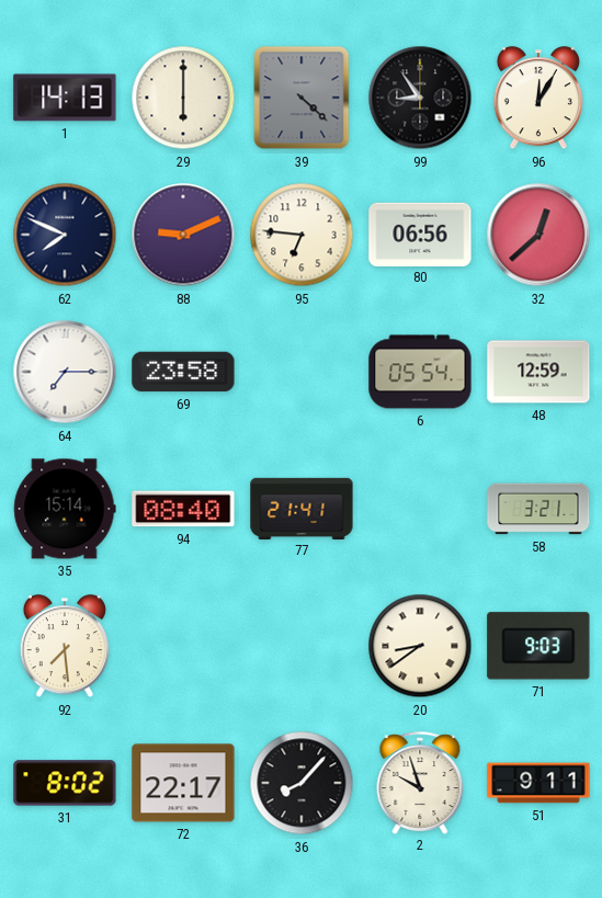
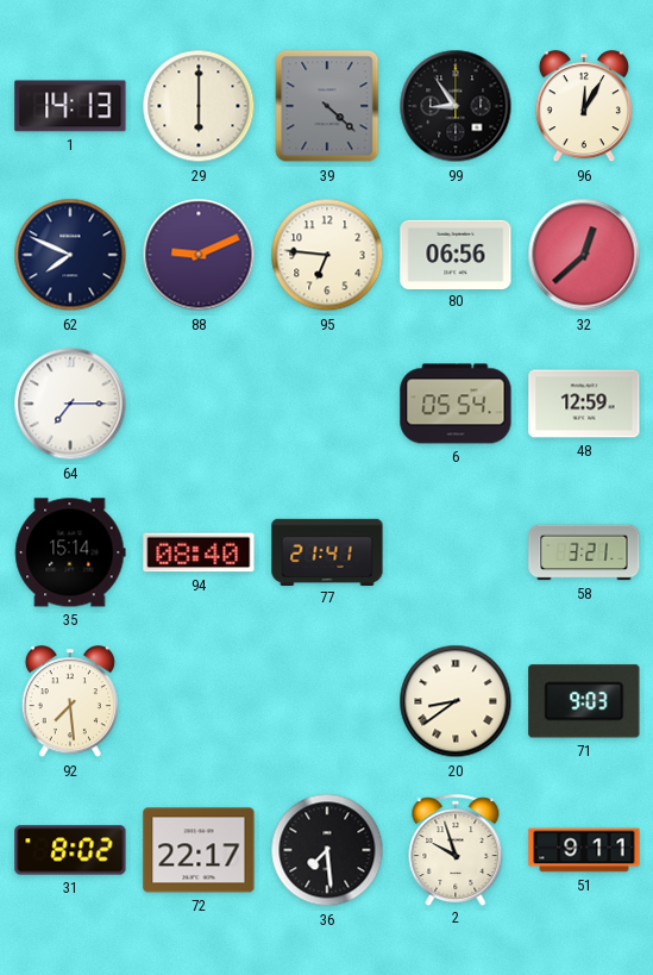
69: 23:58 -> none
36: 8:07 -> 7:29
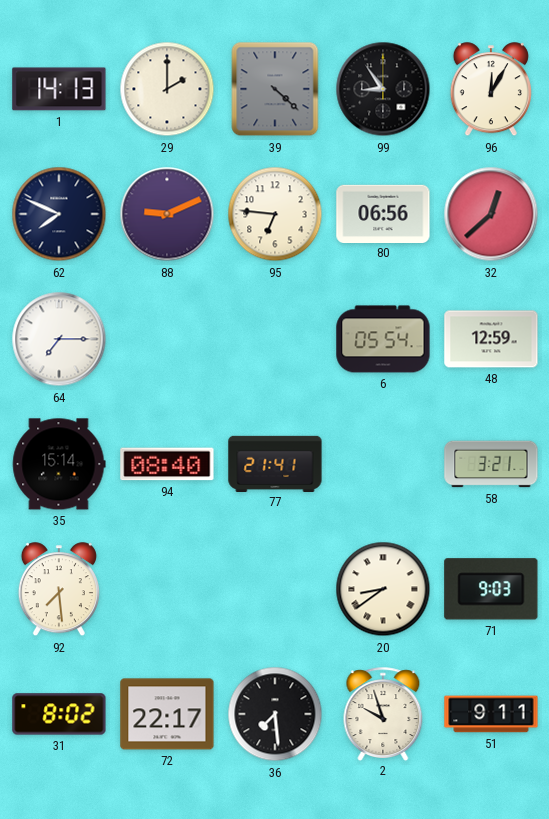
29: 6:00 -> 2:00
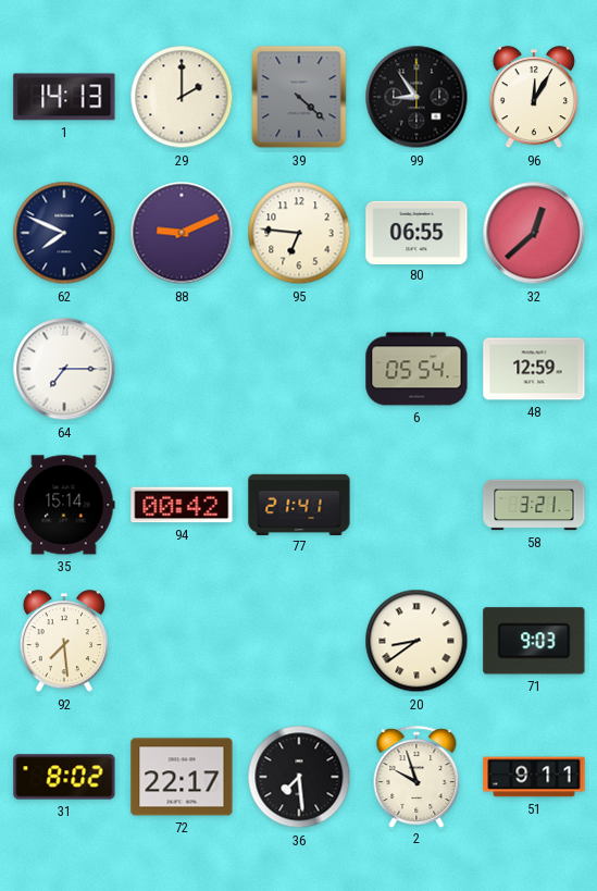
80: 06:56 -> 06:55
94: 08:40 -> 00:42
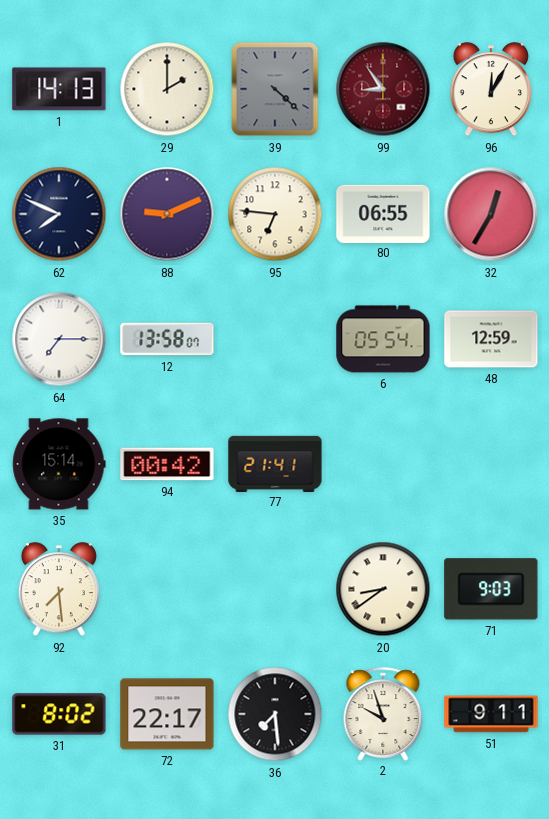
99 dial: black -> burgundy
32: 12:38 -> 12:35
12: none -> 13:58
58: 3:21 -> none
